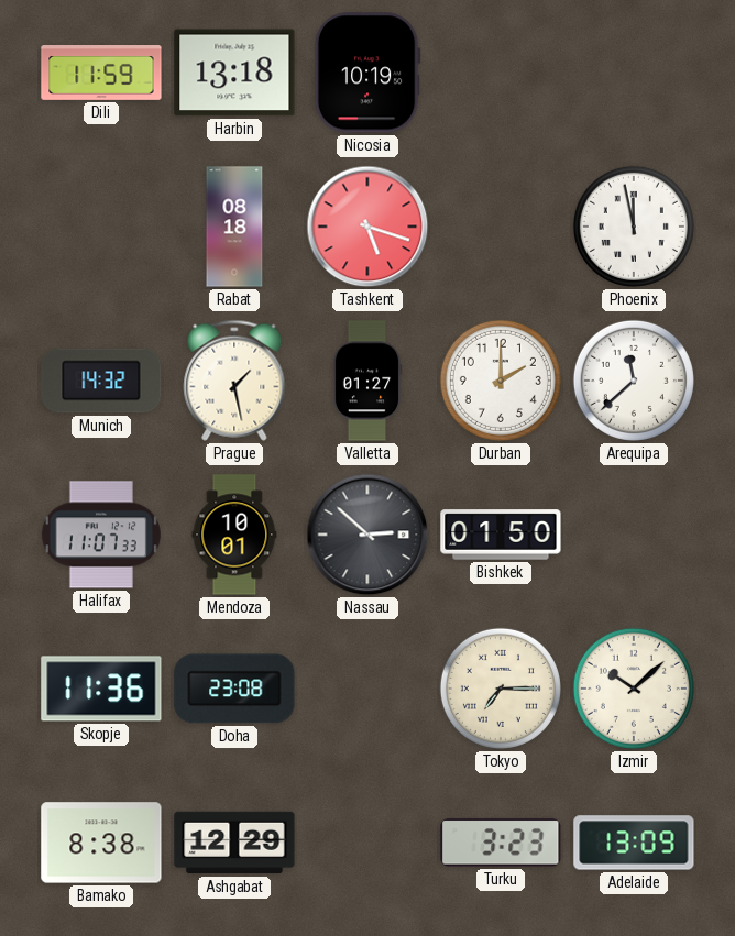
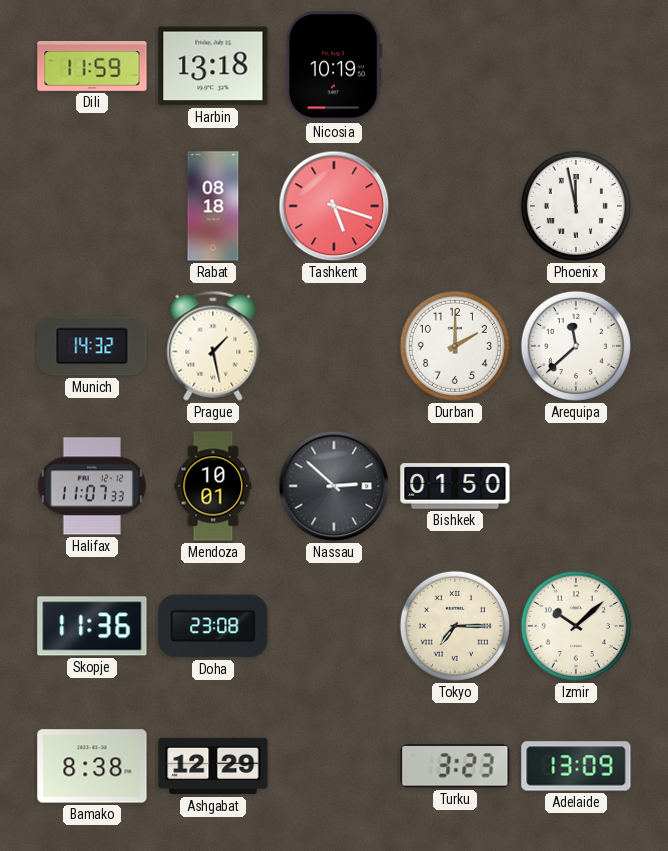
Valletta: 01:27 -> none
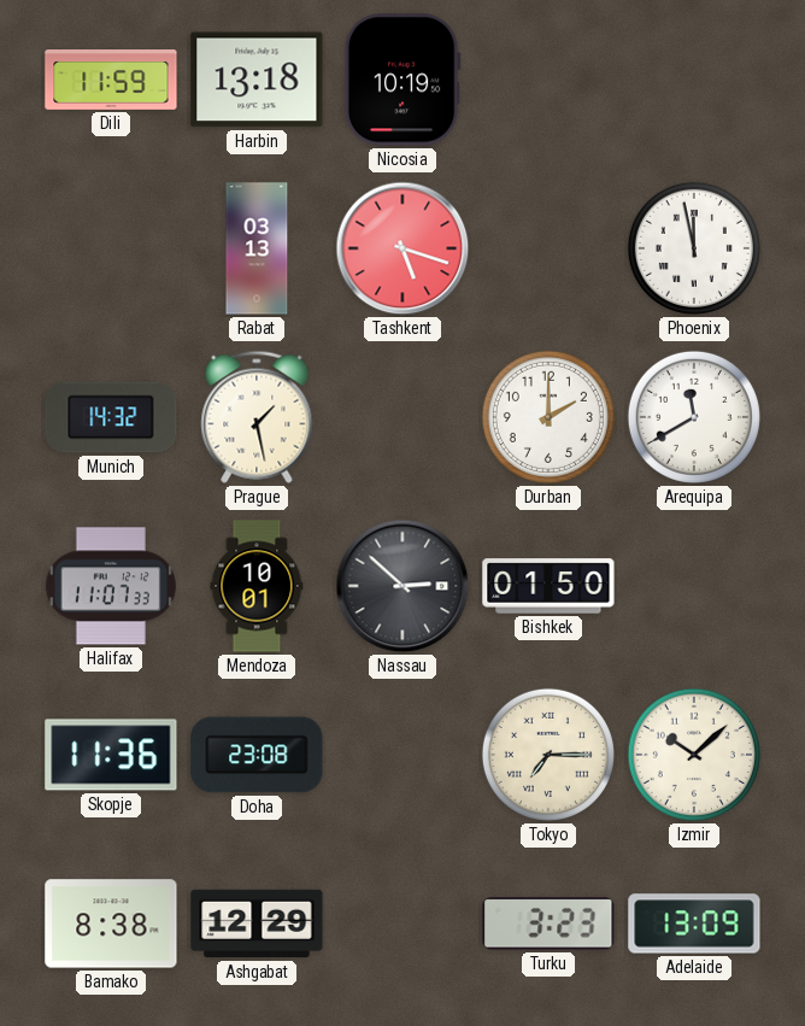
Rabat: 08:18 -> 03:13
Arequipa: 11:38 -> 11:40
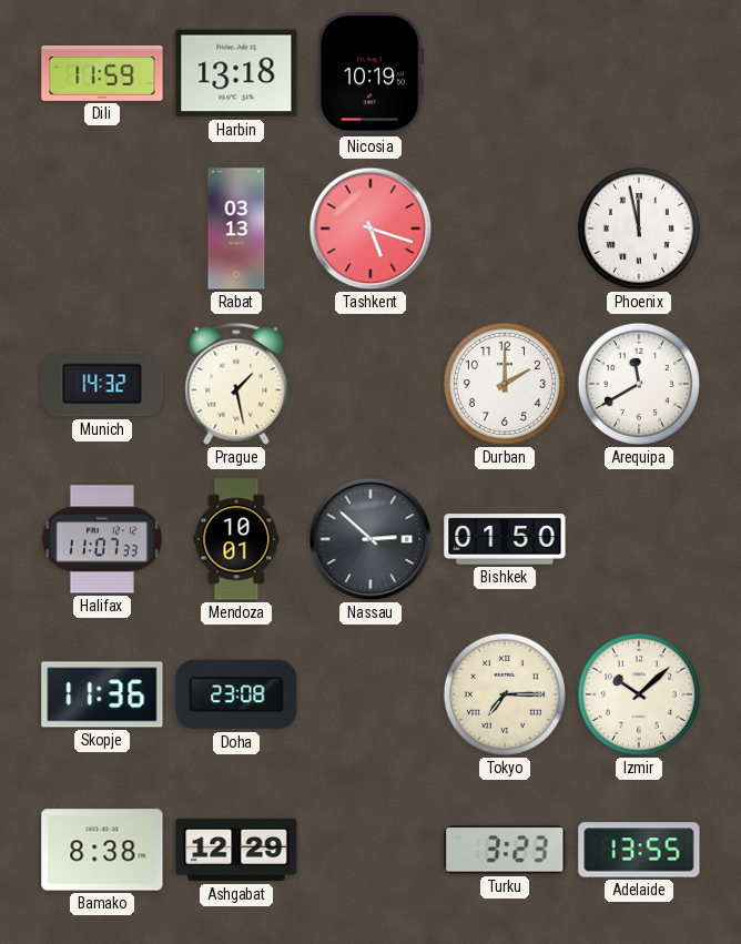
Adelaide: 13:09 -> 13:55
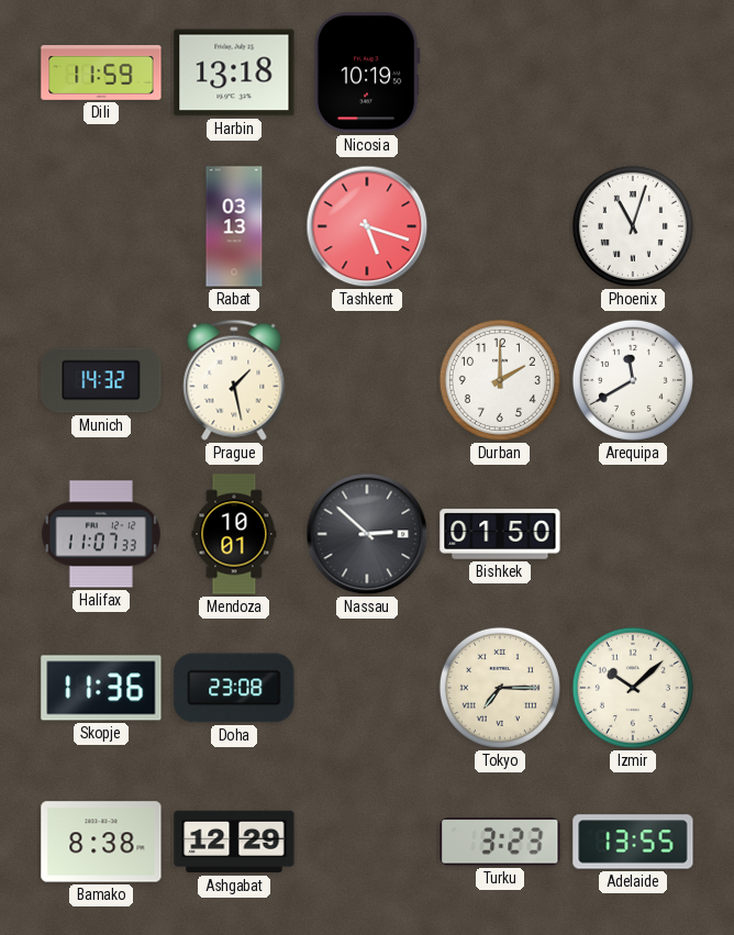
Phoenix: 11:58 -> 11:03
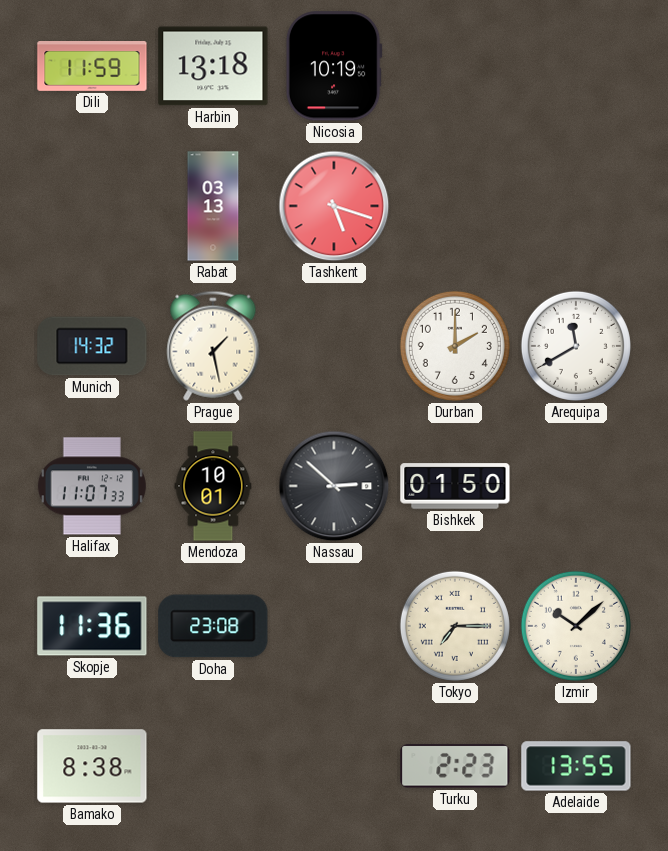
Phoenix: 11:03 -> none
Ashgabat: 12:29 -> none
Turku: 3:23 -> 2:23
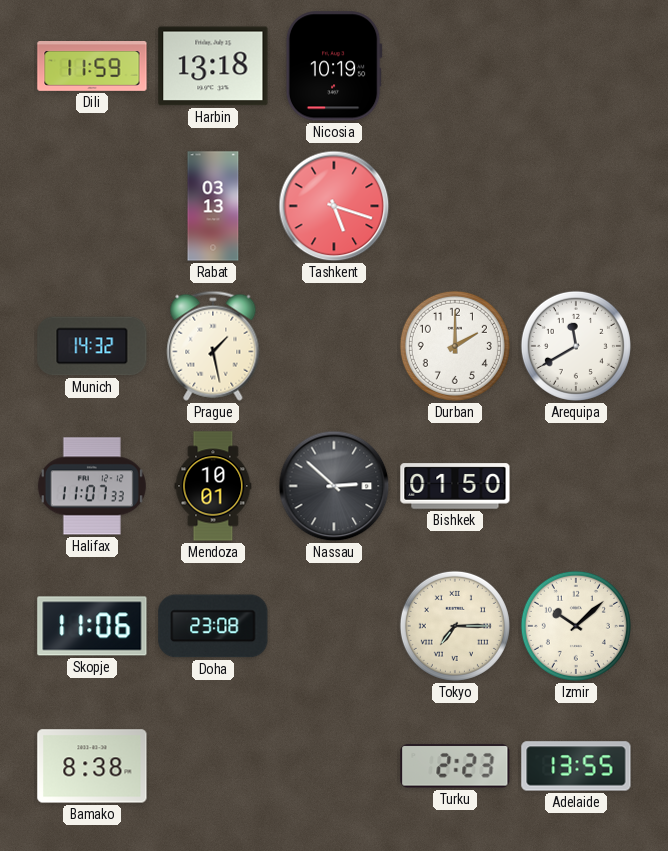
Skopje: 11:36 -> 11:06
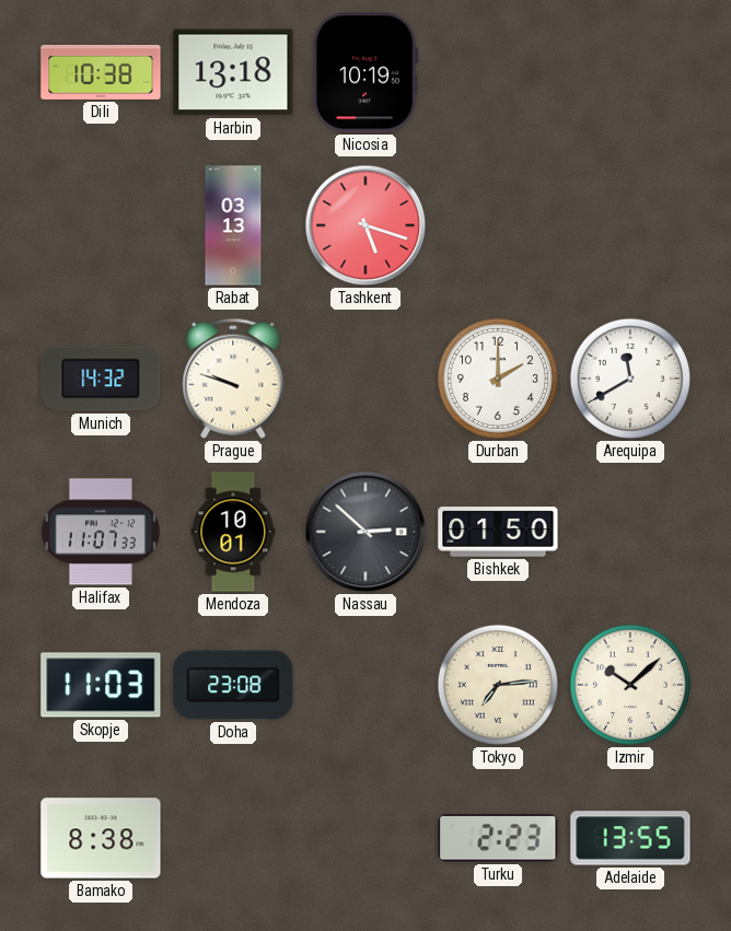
Dili: 11:59 -> 10:38
Prague: 1:28 -> 9:48
Skopje: 11:06 -> 11:03
Tokyo: 7:15 -> 7:14
